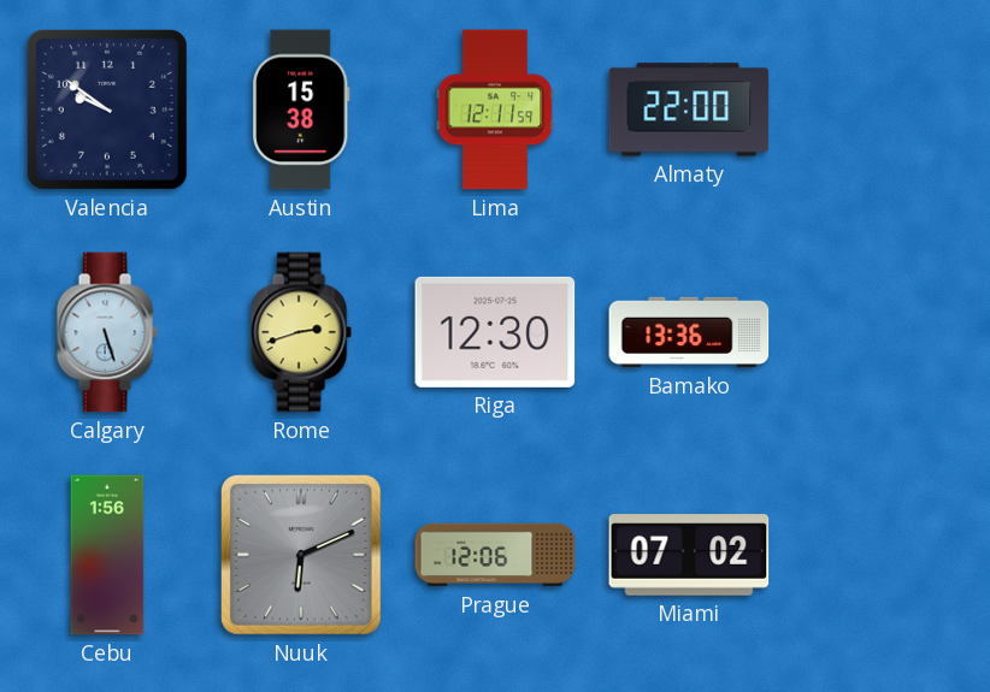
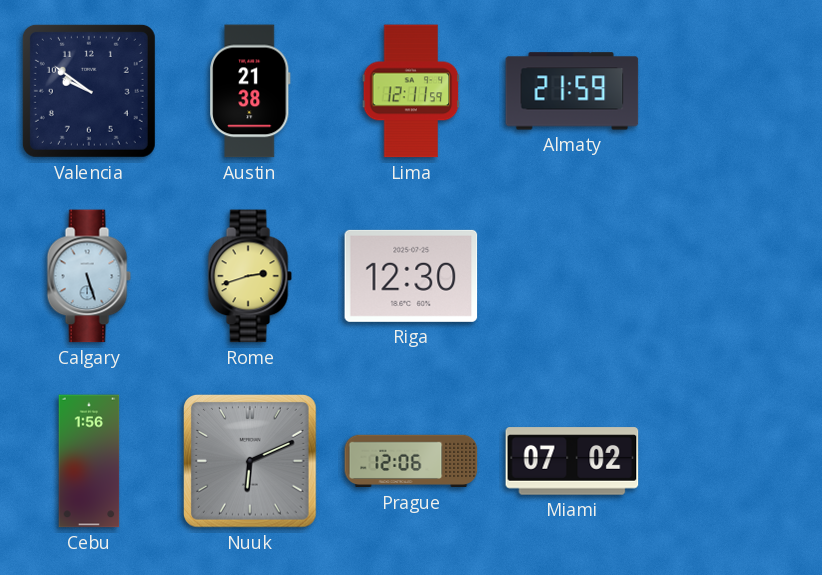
Austin: 15:38 -> 21:38
Almaty: 22:00 -> 21:59
Bamako: 13:36 -> none
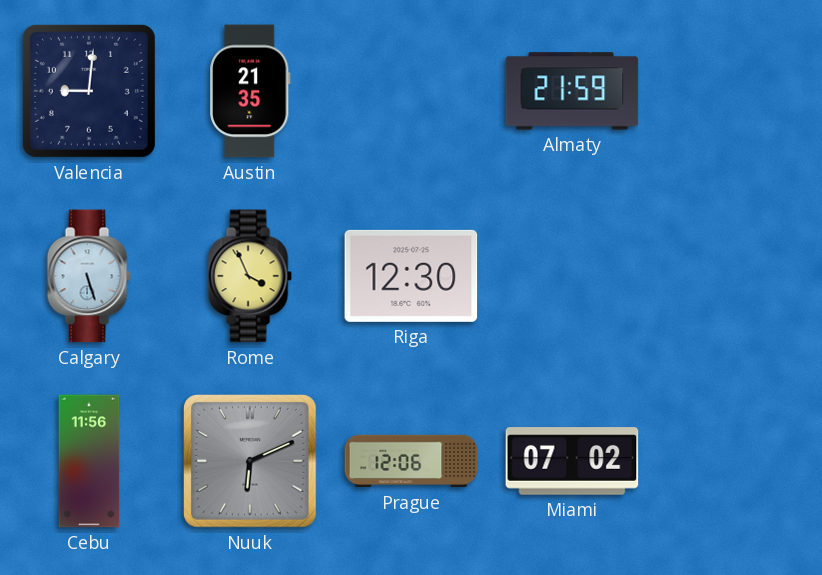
Valencia: 9:51 -> 9:01
Austin: 21:38 -> 21:35
Lima: 12:11 -> none
Rome: 2:42 -> 3:56
Cebu: 1:56 -> 11:56
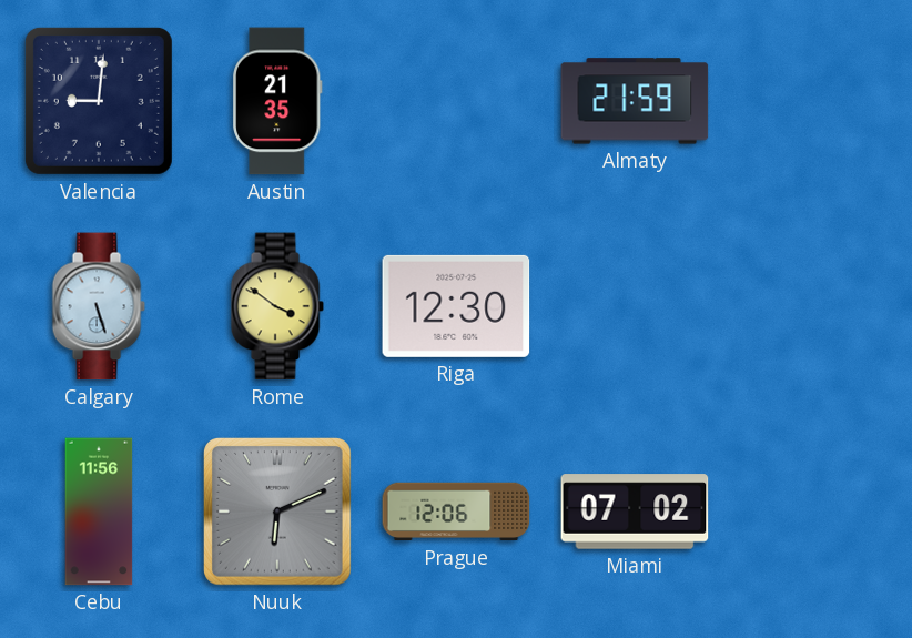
Rome: 3:56 -> 3:51
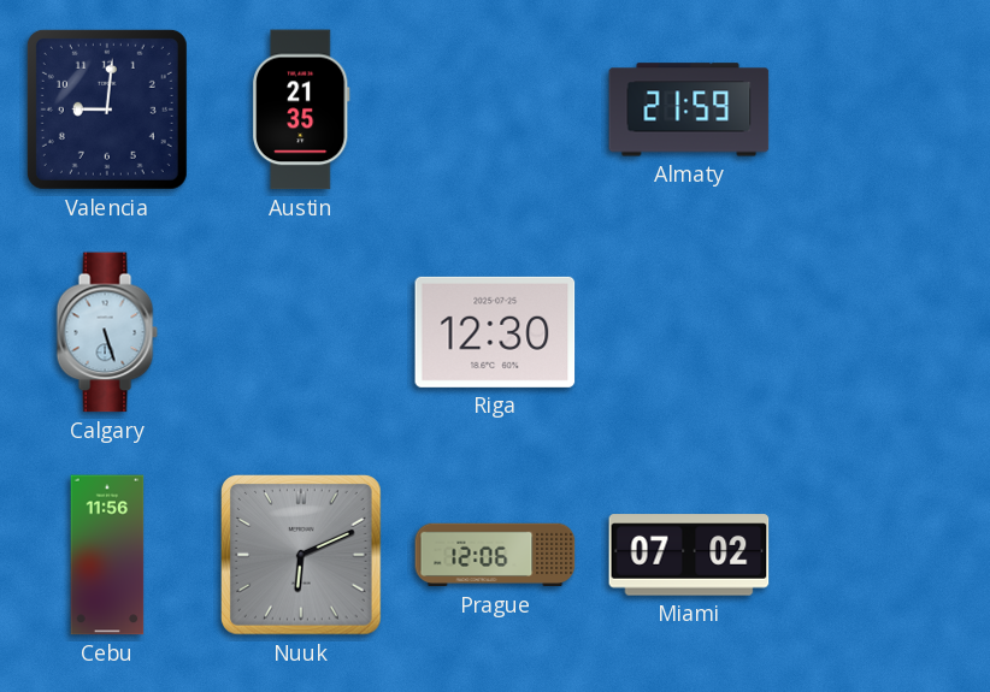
Rome: 3:51 -> none
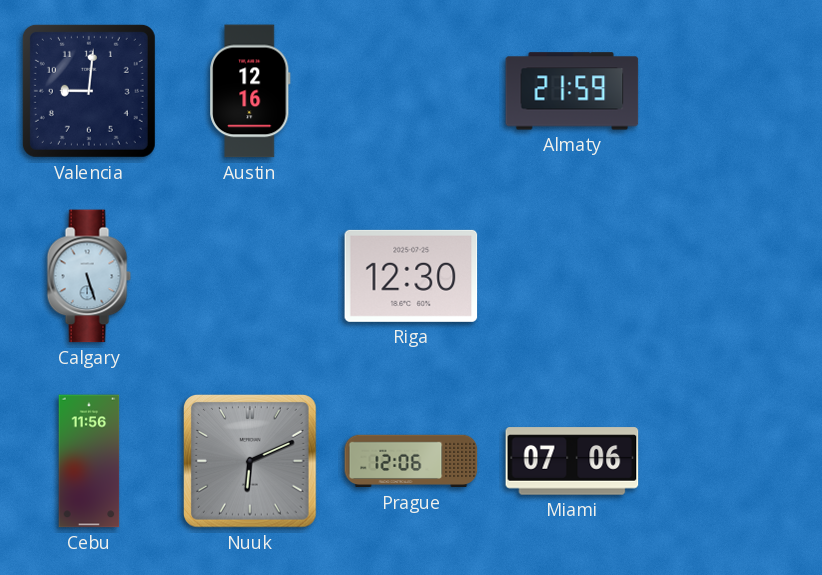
Austin: 21:35 -> 12:16
Miami: 07:02 -> 07:06
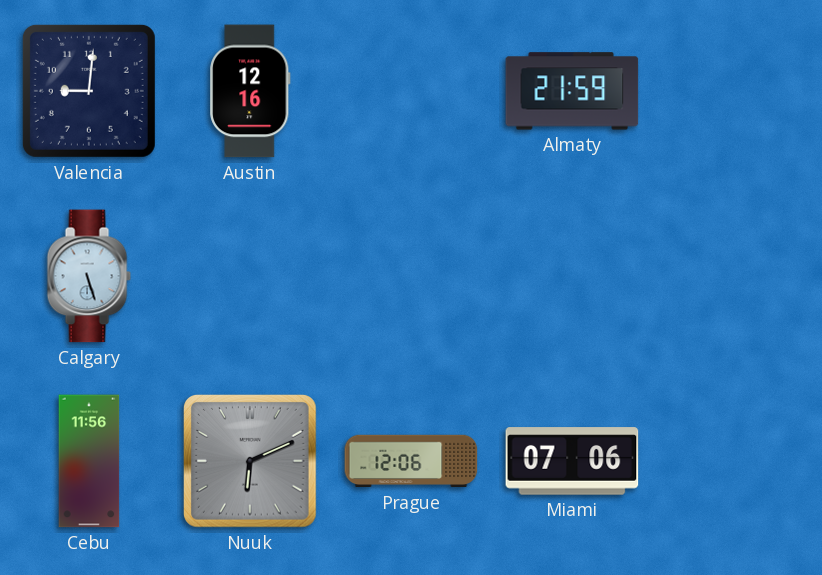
Riga: 12:30 -> none
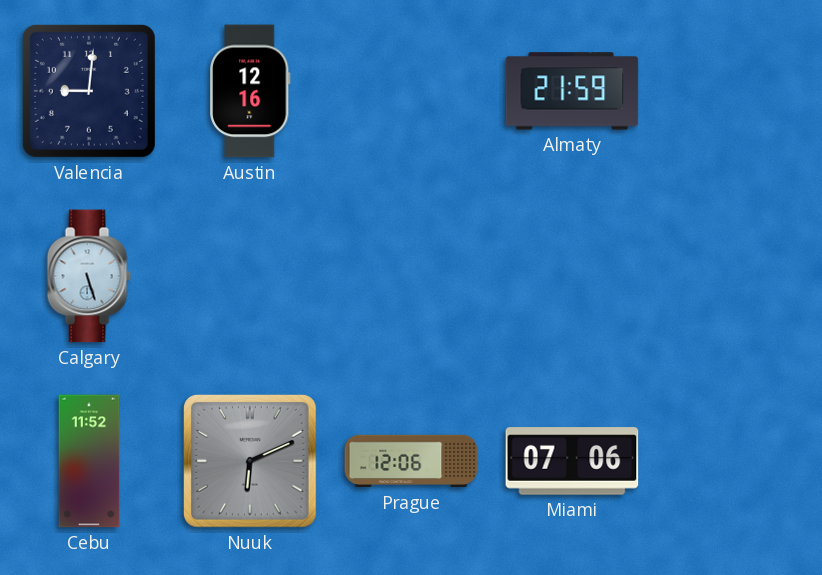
Cebu: 11:56 -> 11:52
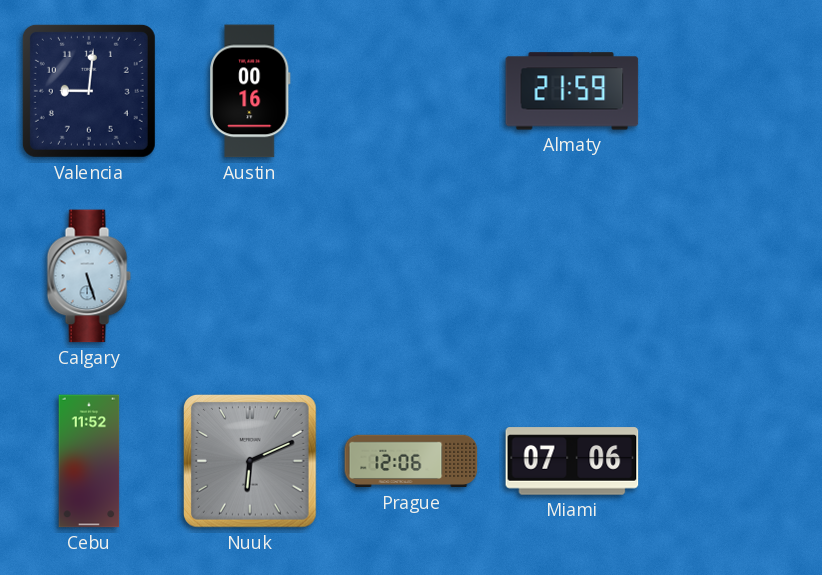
Austin: 12:16 -> 00:16
